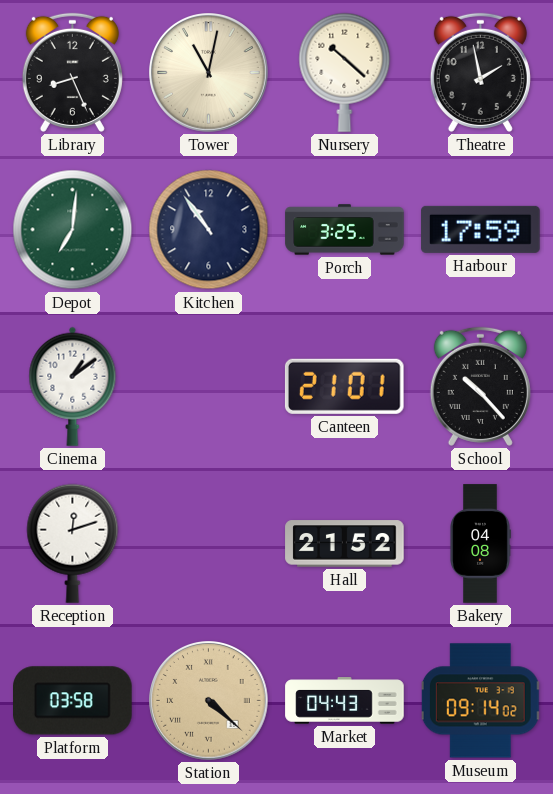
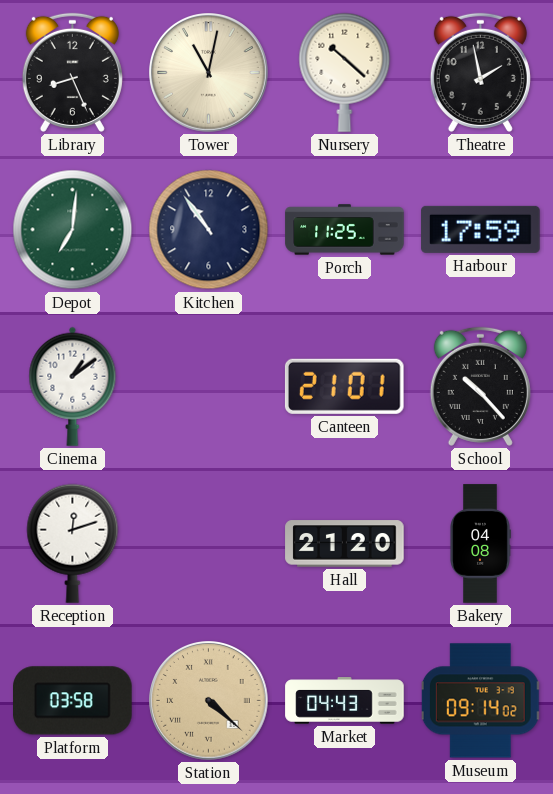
Porch: 3:25 -> 11:25
Hall: 21:52 -> 21:20
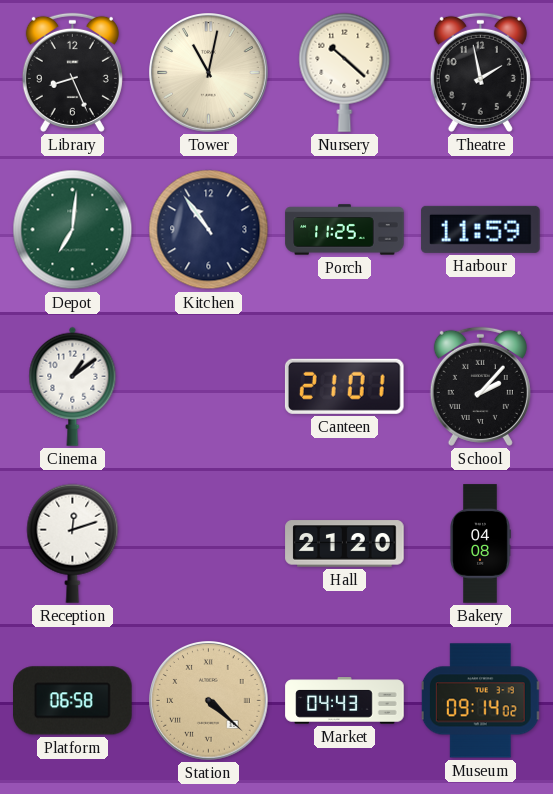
Harbour: 17:59 -> 11:59
School: 10:23 -> 2:07
Platform: 03:58 -> 06:58
